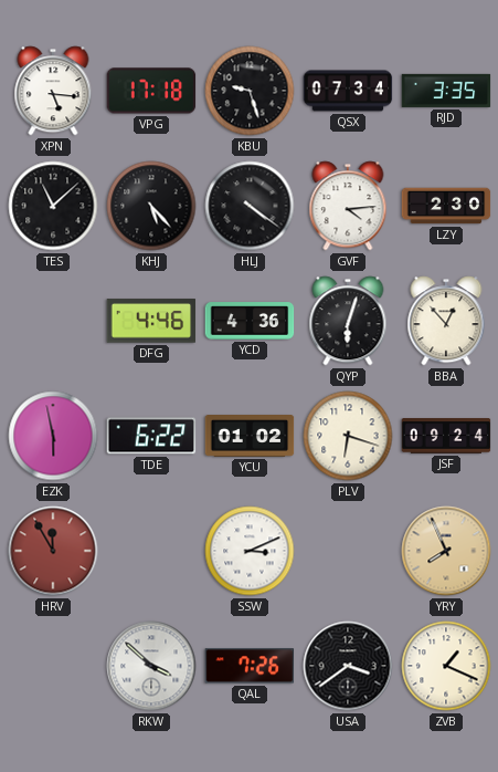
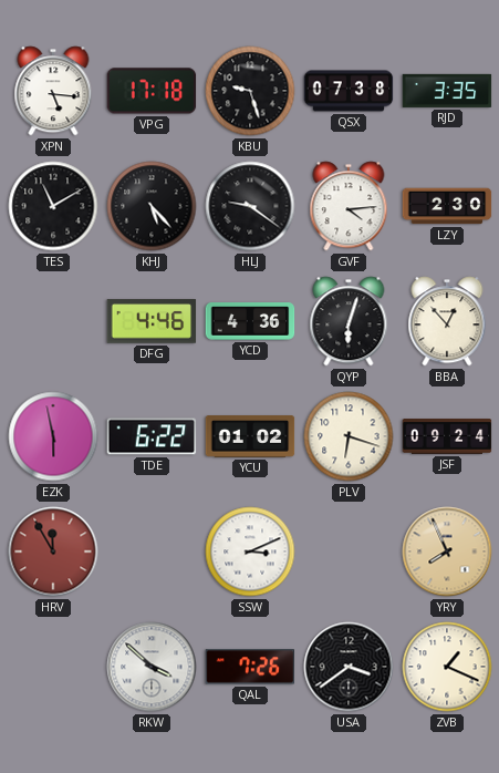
QSX: 07:34 -> 07:38
TES: 11:08 -> 11:10
HLJ: 4:21 -> 9:21
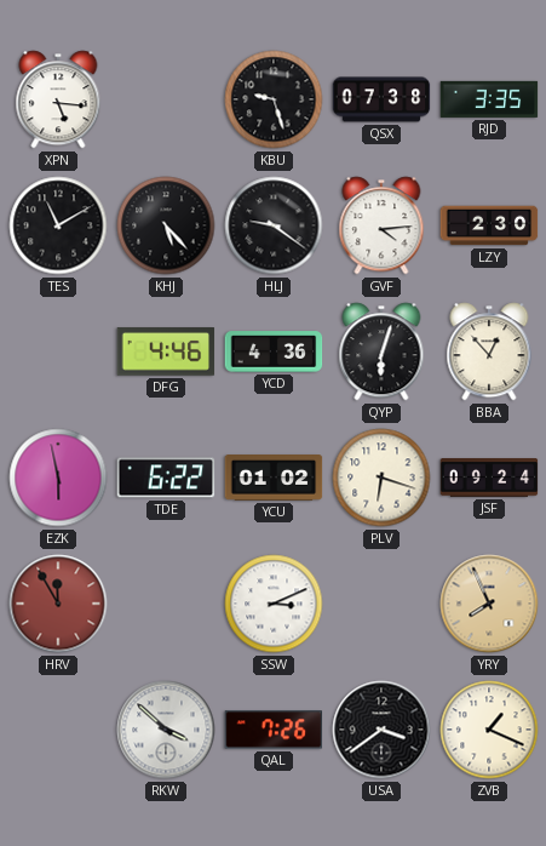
VPG: 17:18 -> none
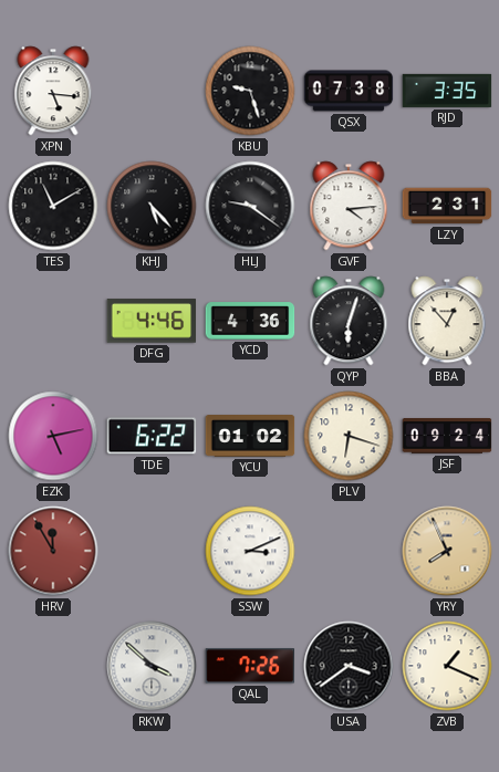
LZY: 2:30 -> 2:31
EZK: 5:58 -> 5:13
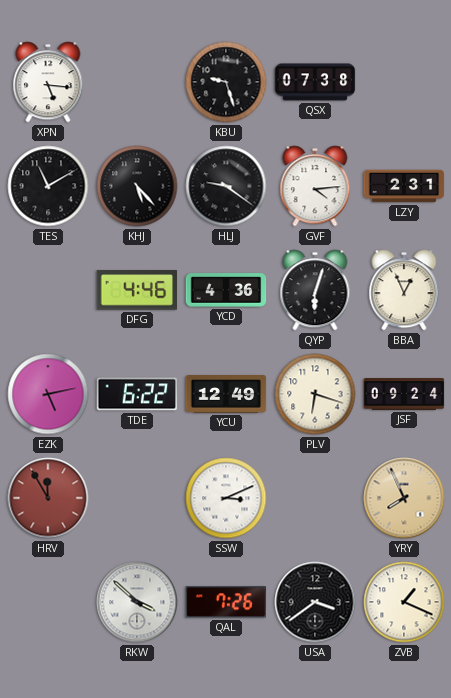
RJD: 3:35 -> none
BBA: 12:53 -> 12:56
YCU: 01:02 -> 12:49
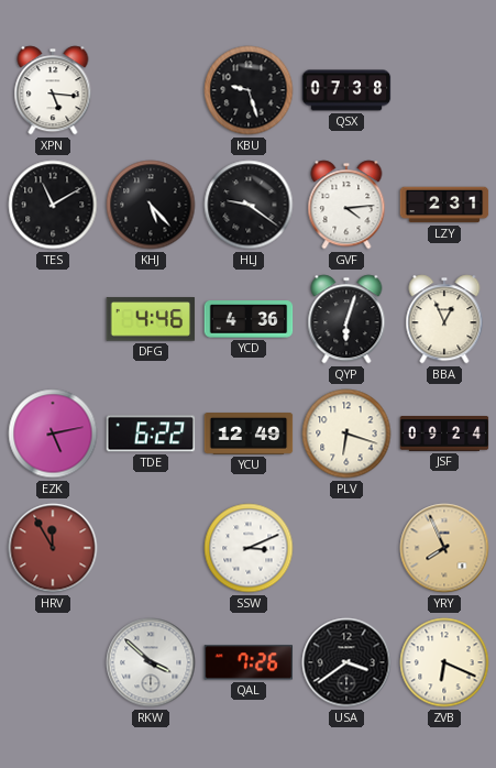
ZVB: 1:19 -> 6:19
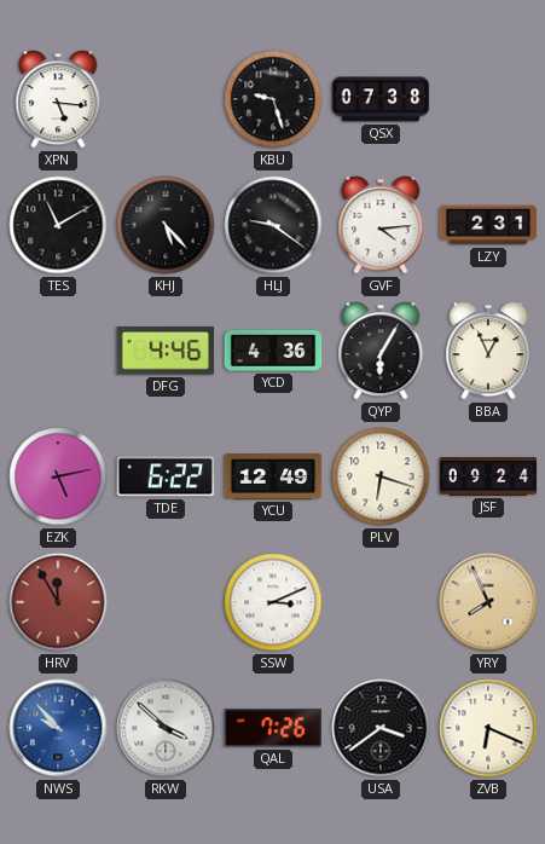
QYP: 6:03 -> 6:05
NWS: none -> 9:53
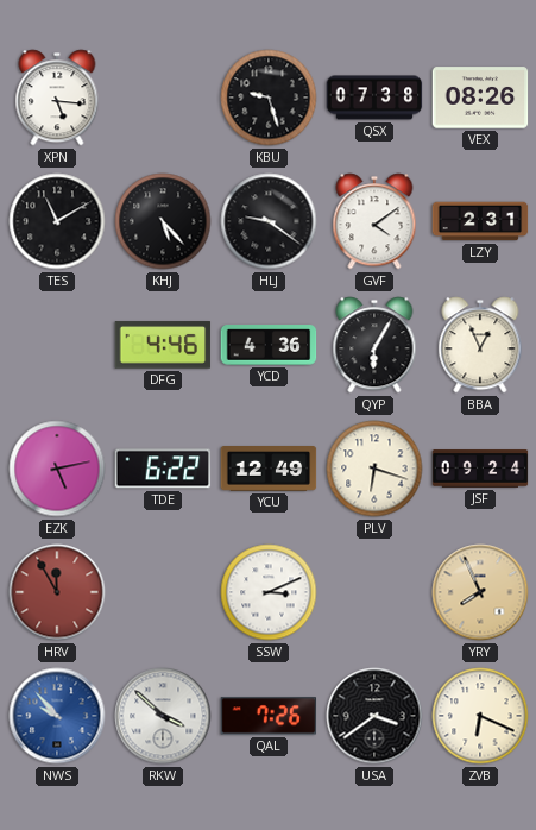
VEX: none -> 08:26
GVF: 4:14 -> 4:09
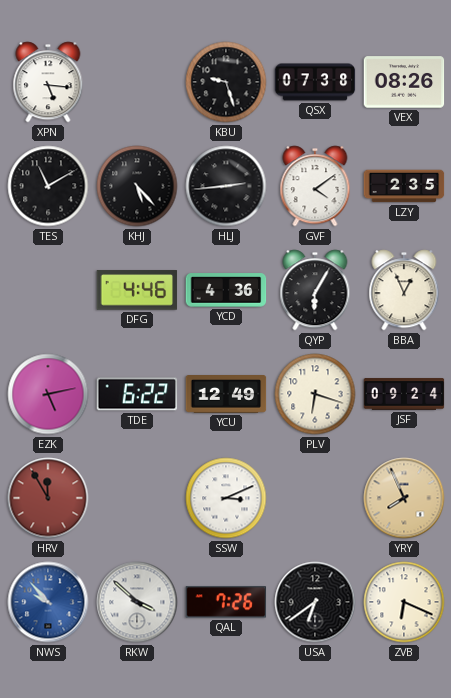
HLJ: 9:21 -> 2:44
LZY: 2:31 -> 2:35
USA: 3:39 -> 6:39
